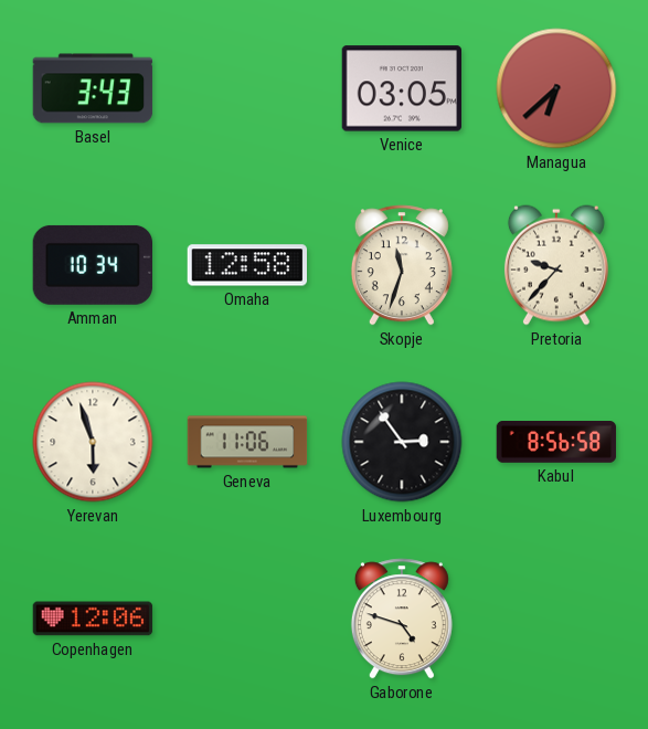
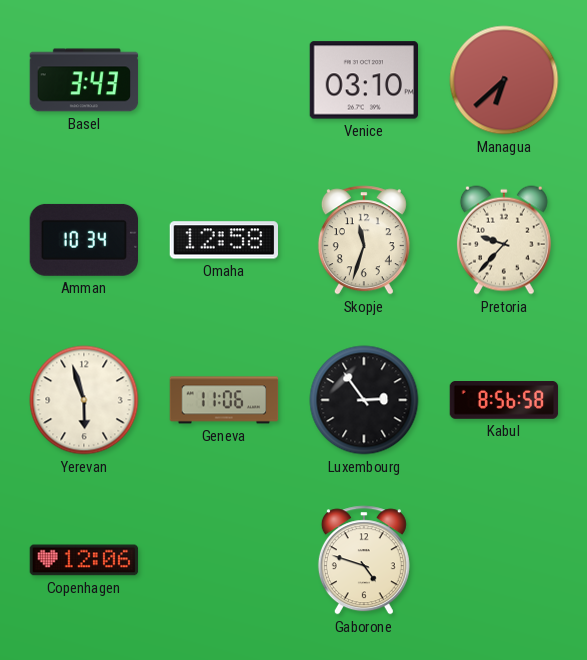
Venice: 03:05 -> 03:10
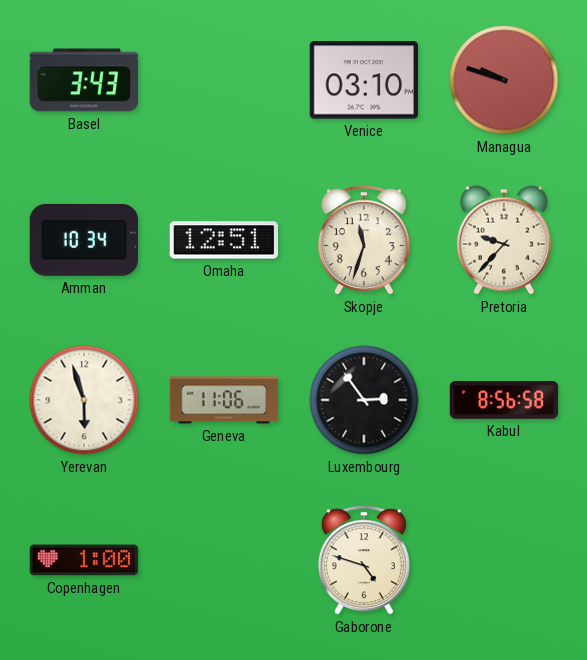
Managua: 6:38 -> 9:48
Omaha: 12:58 -> 12:51
Copenhagen: 12:06 -> 1:00
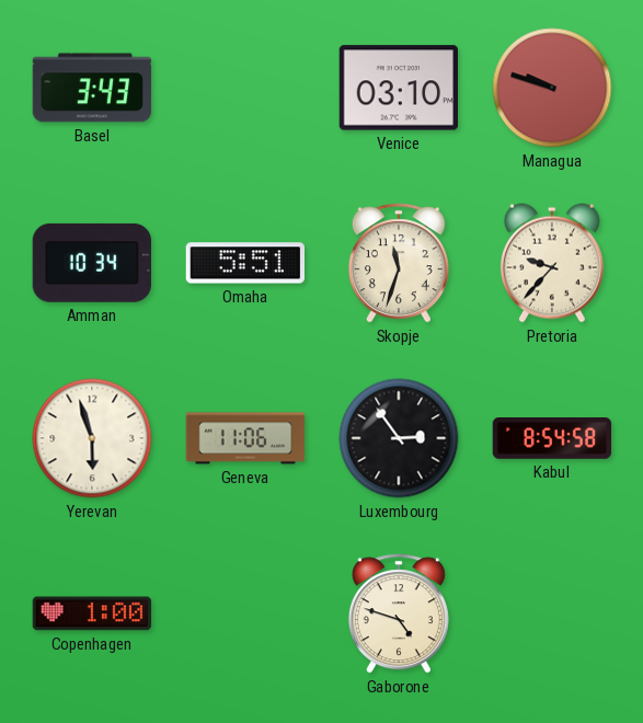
Omaha: 12:51 -> 5:51
Kabul: 8:56 -> 8:54
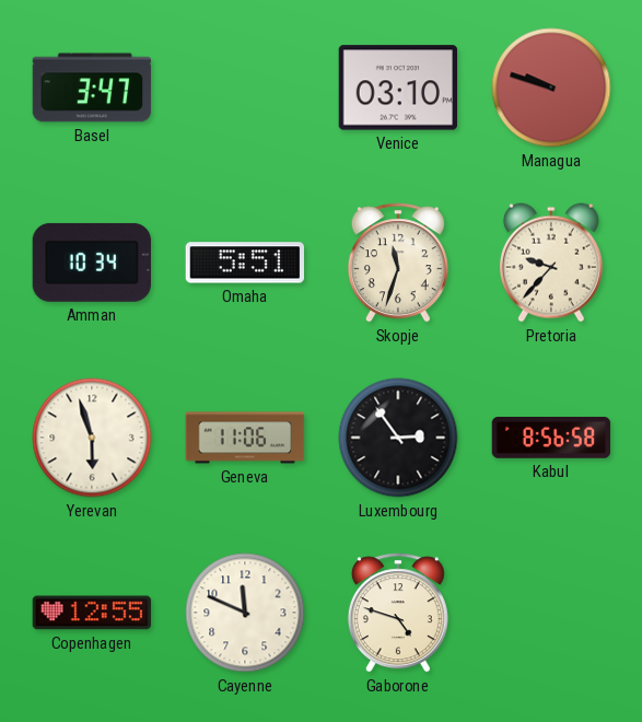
Basel: 3:43 -> 3:47
Kabul: 8:54 -> 8:56
Copenhagen: 1:00 -> 12:55
Cayenne: none -> 11:49
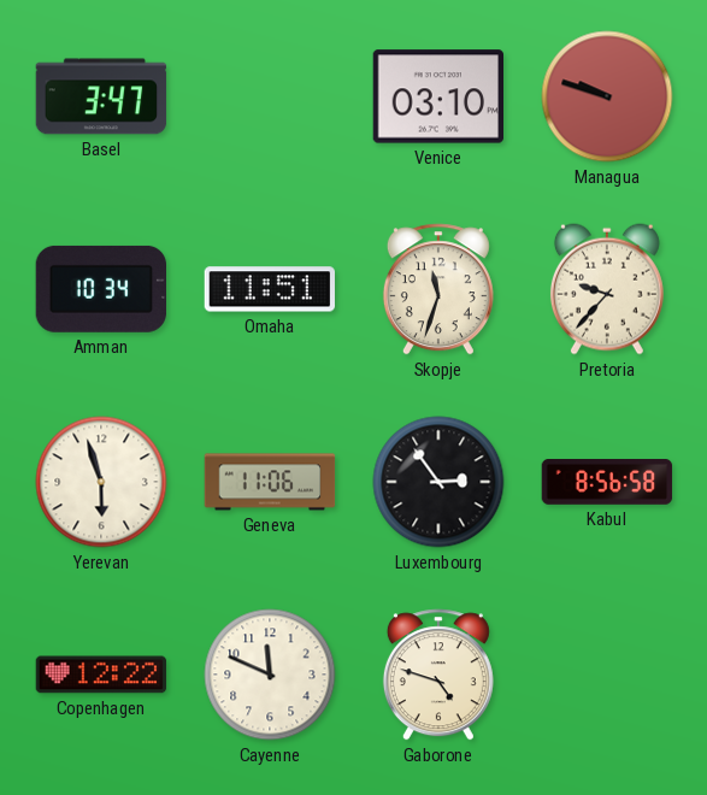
Omaha: 5:51 -> 11:51
Copenhagen: 12:55 -> 12:22
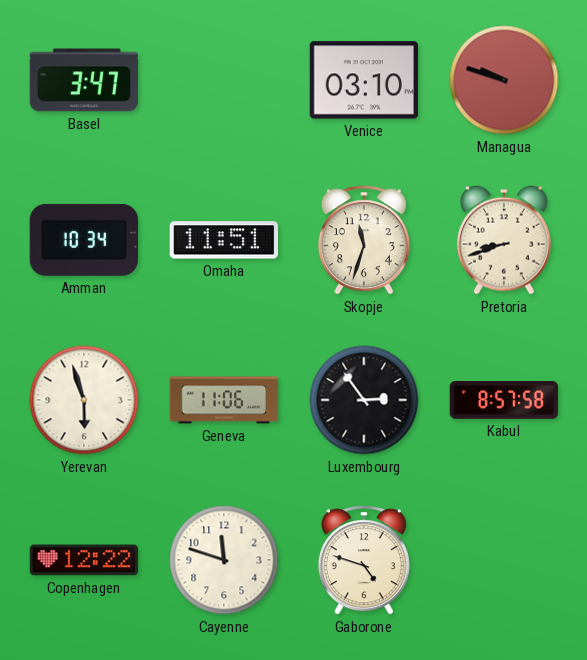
Pretoria: 9:37 -> 8:42
Kabul: 8:56 -> 8:57
Cayenne: 11:49 -> 11:48
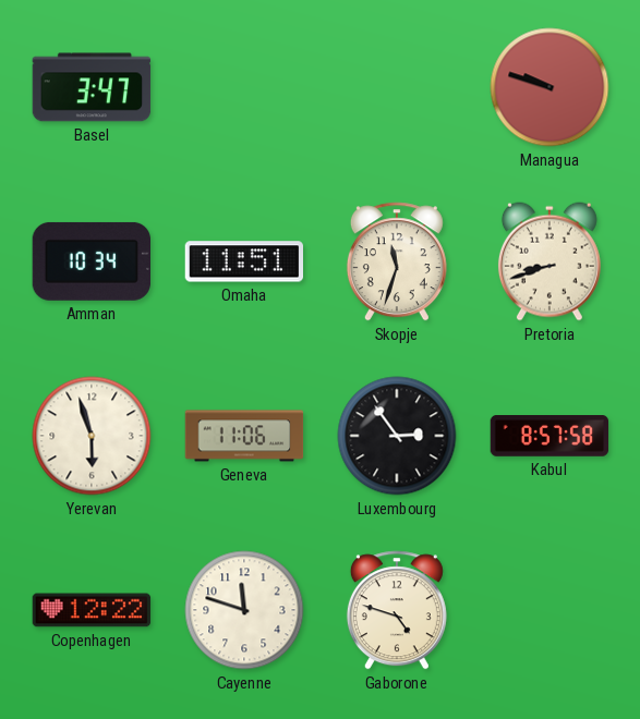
Venice: 03:10 -> none
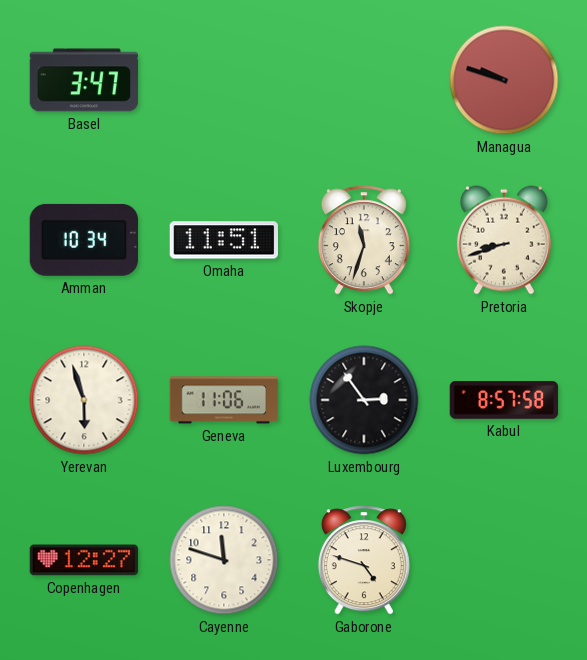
Copenhagen: 12:22 -> 12:27
